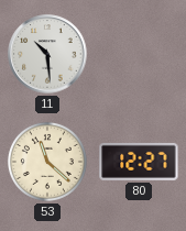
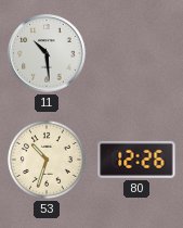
53: 11:22 -> 10:33
80: 12:27 -> 12:26
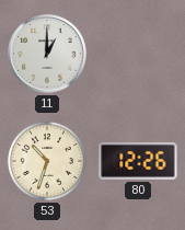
11: 10:29 -> 1:00
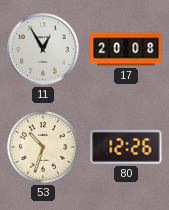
11: 1:00 -> 12:55
17: none -> 20:08
